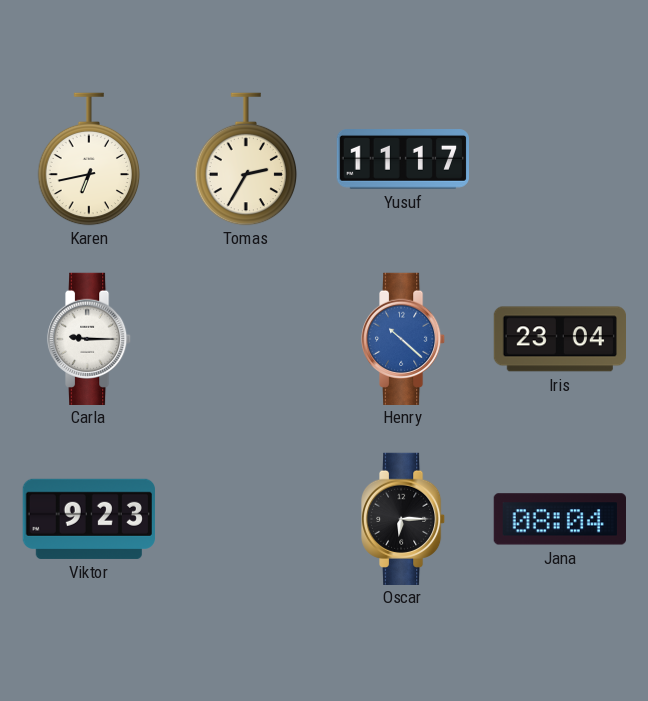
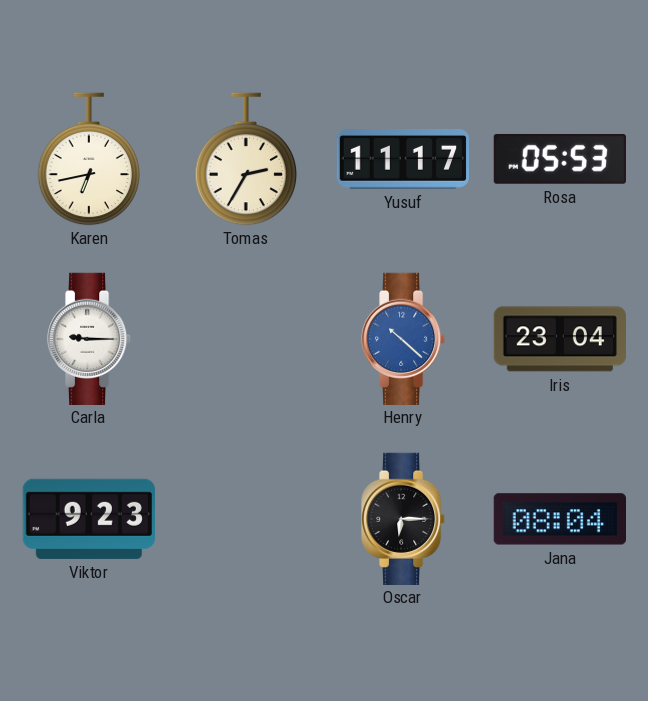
Rosa: none -> 05:53
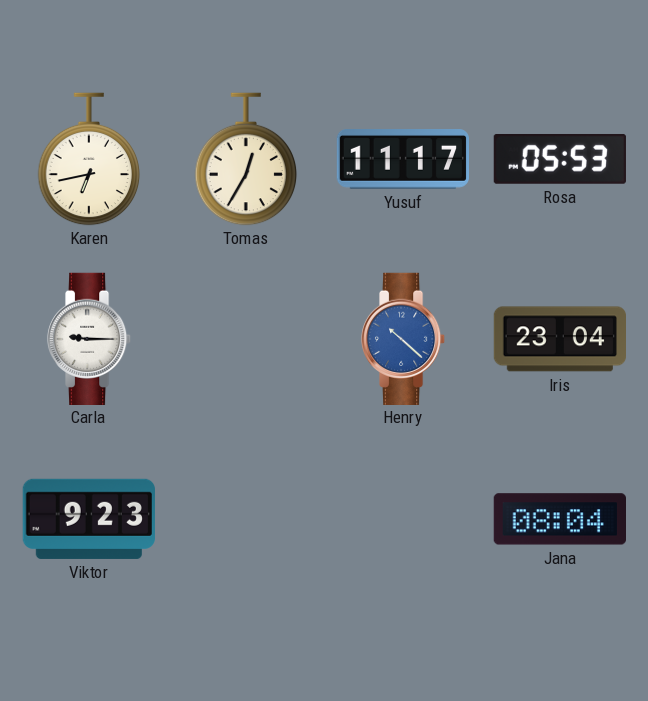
Tomas: 2:35 -> 12:35
Oscar: 6:15 -> none
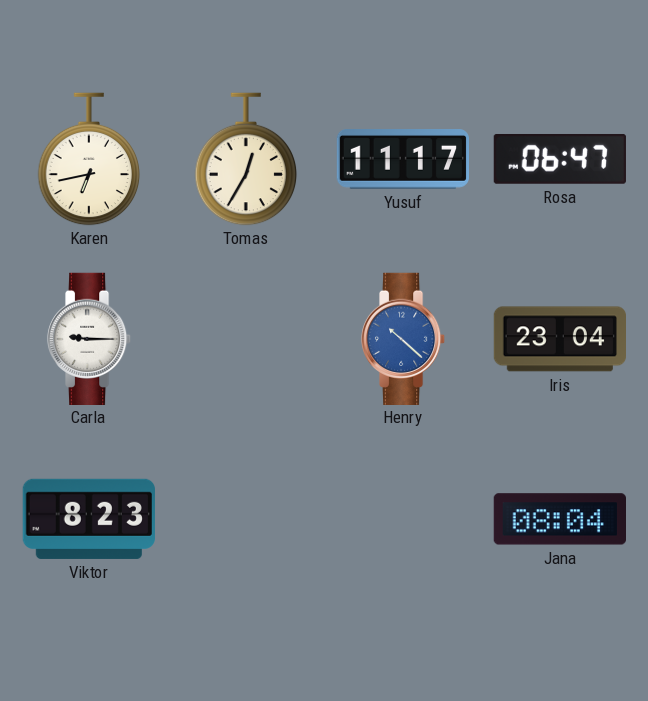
Rosa: 05:53 -> 06:47
Viktor: 9:23 -> 8:23
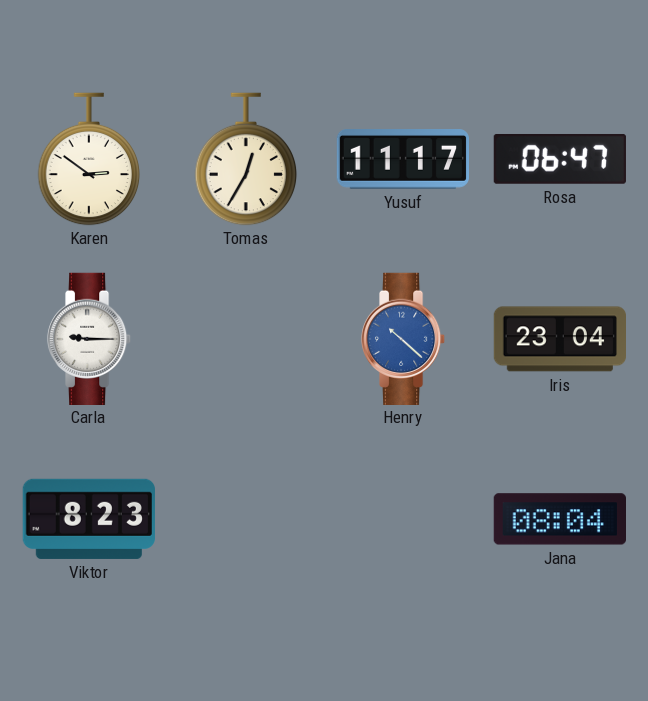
Karen: 6:43 -> 2:51
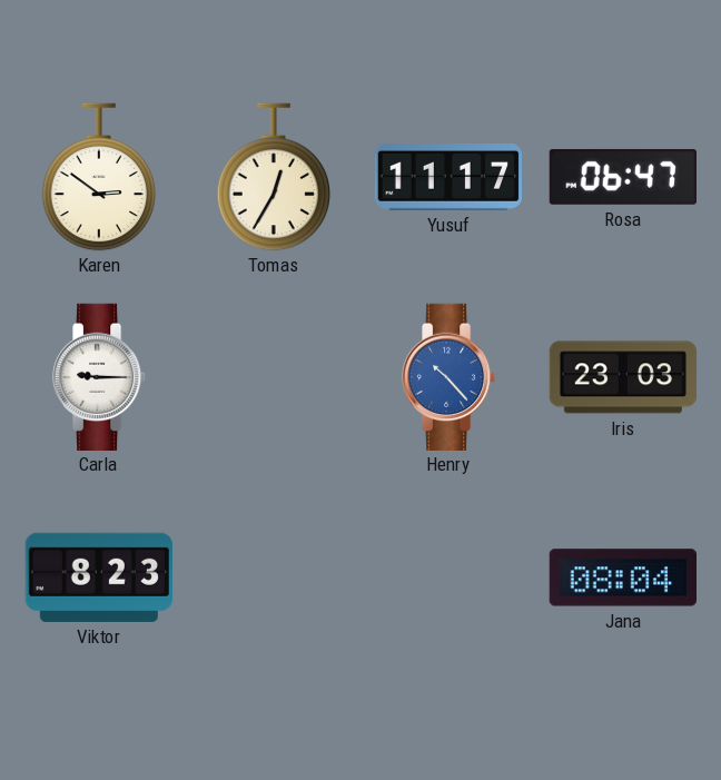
Henry: 10:22 -> 10:23
Iris: 23:04 -> 23:03
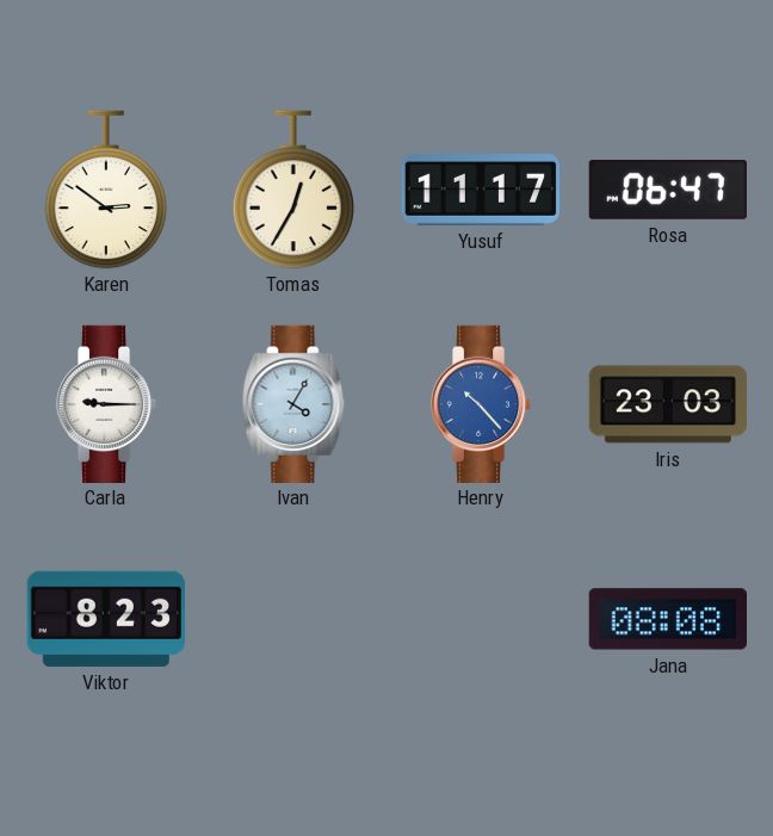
Ivan: none -> 4:05
Jana: 08:04 -> 08:08
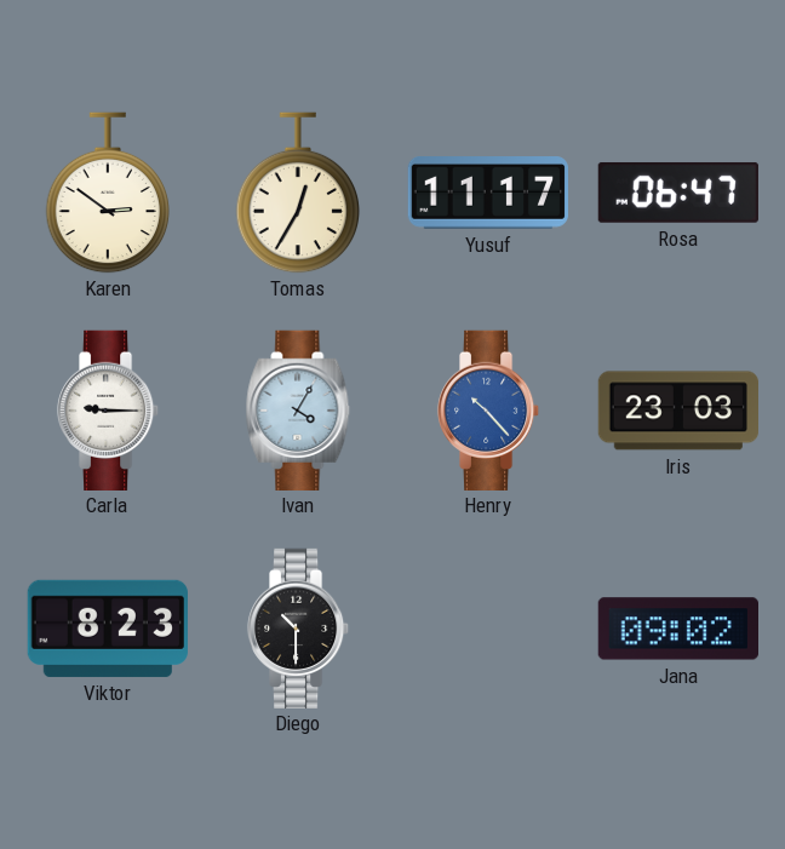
Diego: none -> 10:30
Jana: 08:08 -> 09:02
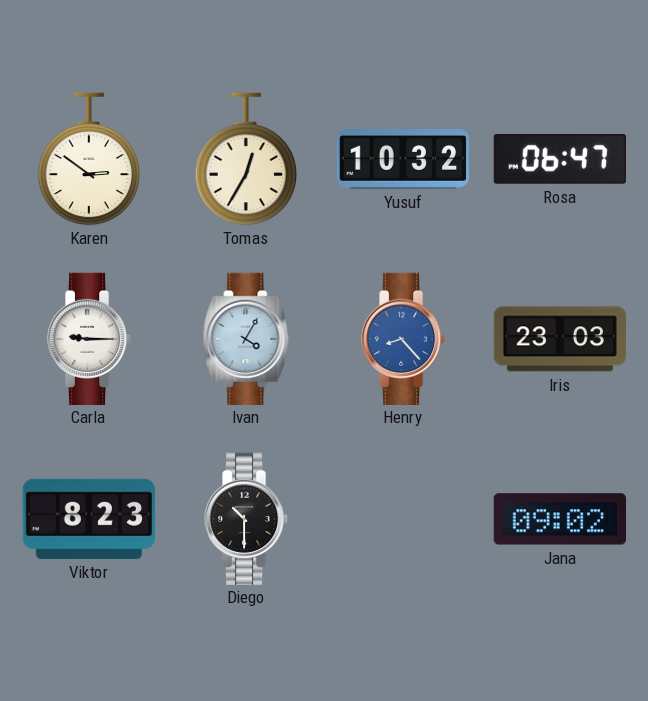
Yusuf: 11:17 -> 10:32
Henry: 10:23 -> 8:23
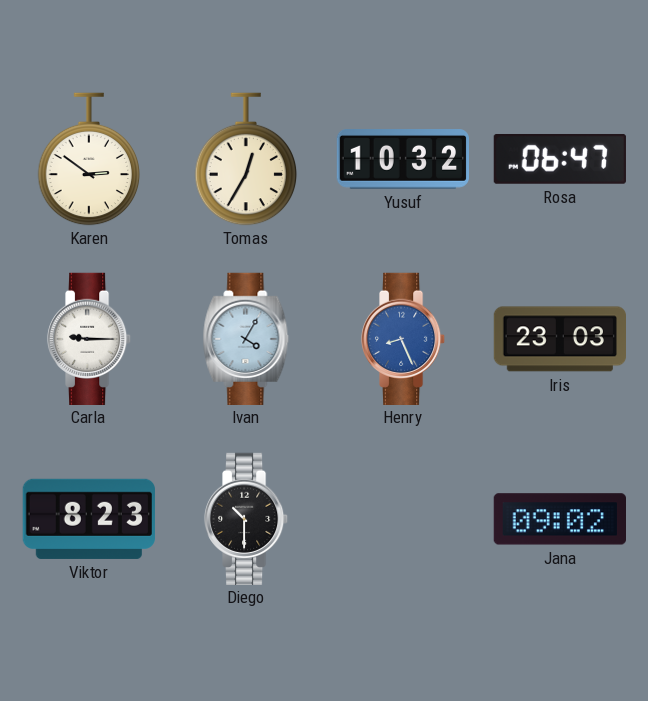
Henry: 8:23 -> 8:26
